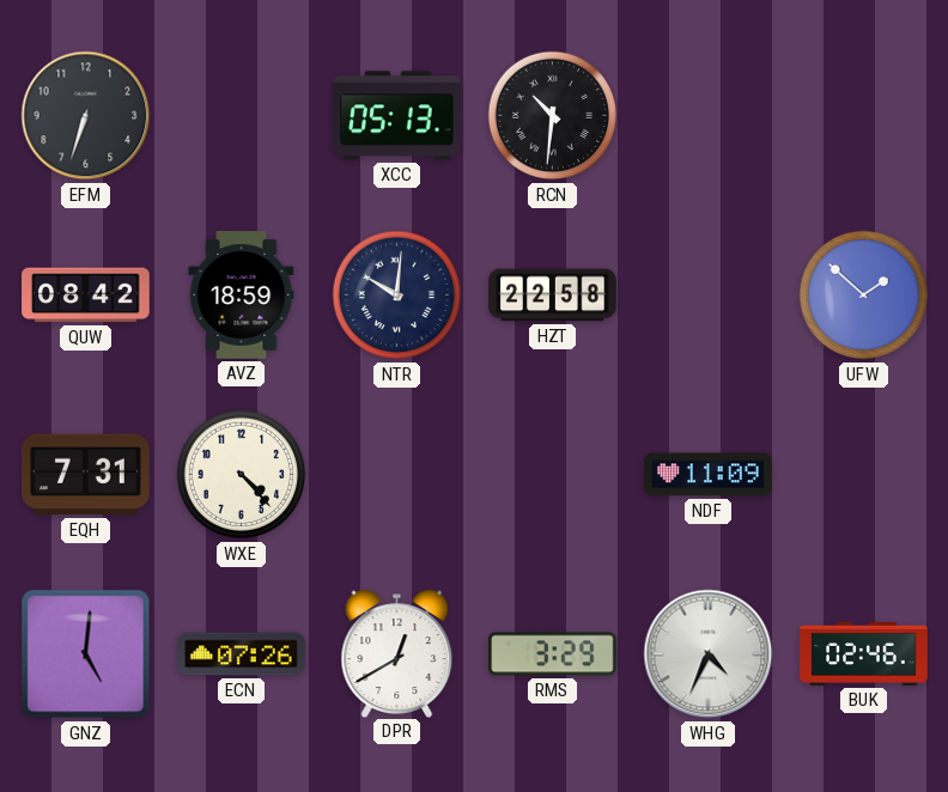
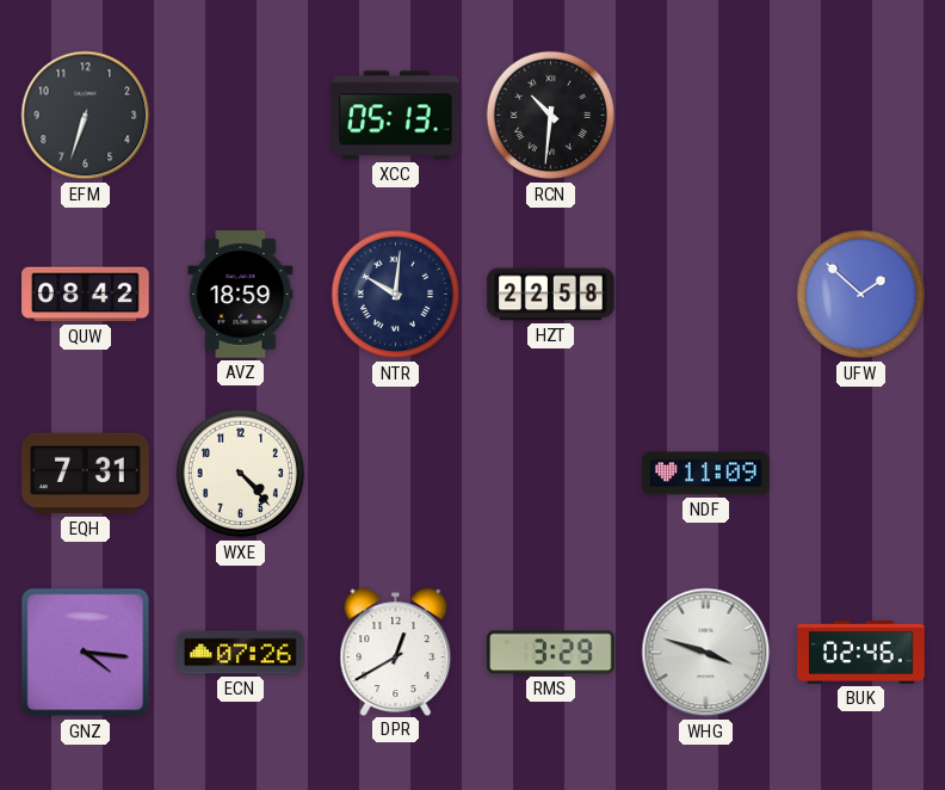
GNZ: 5:01 -> 4:16
WHG: 4:34 -> 3:48
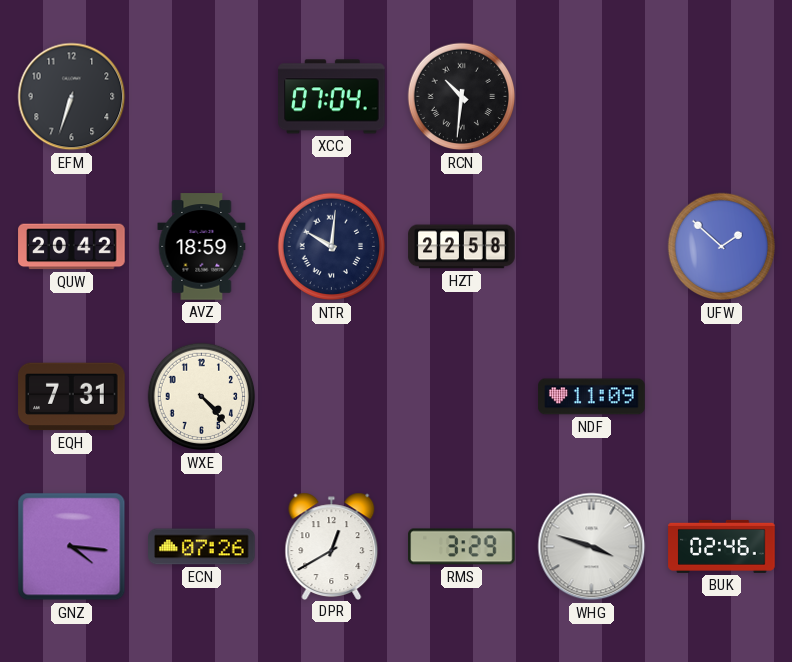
XCC: 05:13 -> 07:04
QUW: 08:42 -> 20:42
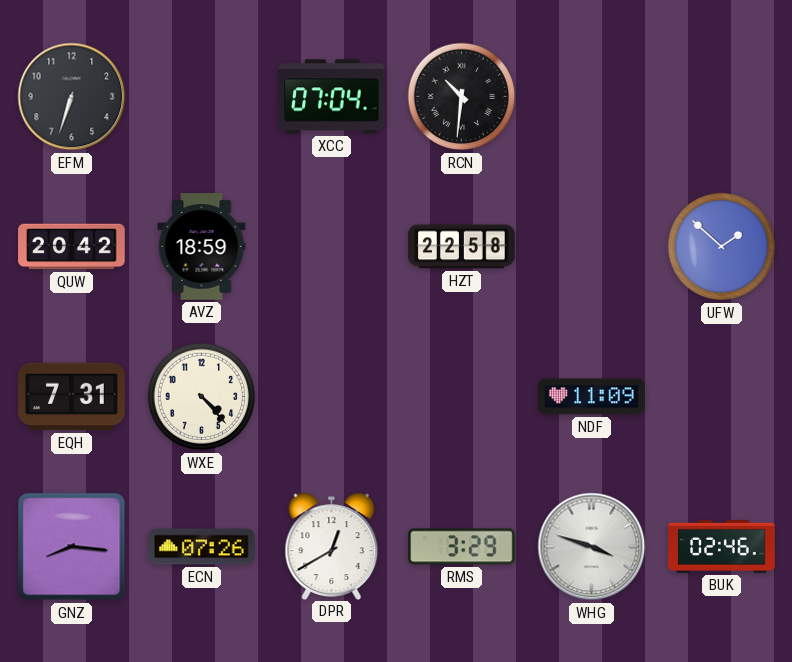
NTR: 10:01 -> none
GNZ: 4:16 -> 8:16
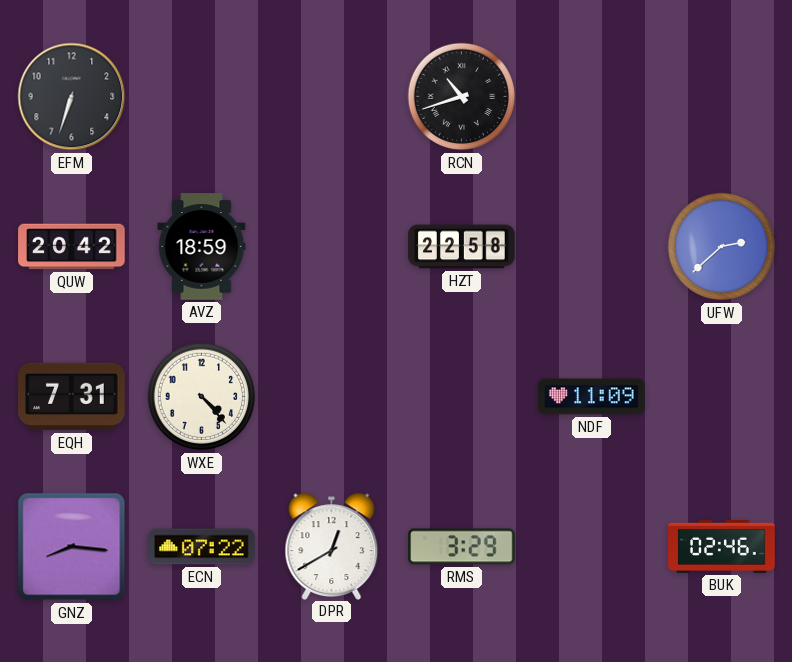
XCC: 07:04 -> none
RCN: 10:31 -> 10:42
UFW: 1:52 -> 2:38
ECN: 07:26 -> 07:22
WHG: 3:48 -> none
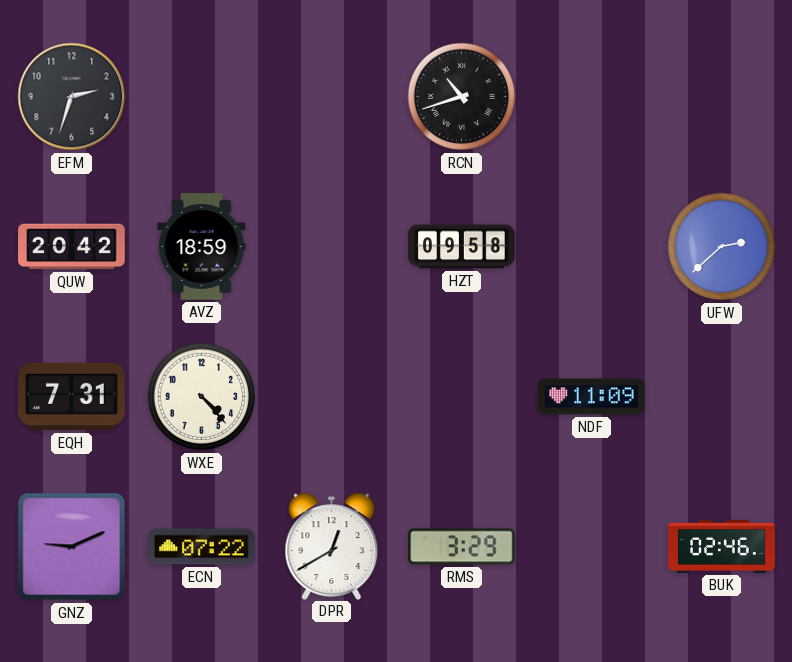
EFM: 6:33 -> 2:33
HZT: 22:58 -> 09:58
GNZ: 8:16 -> 9:11
